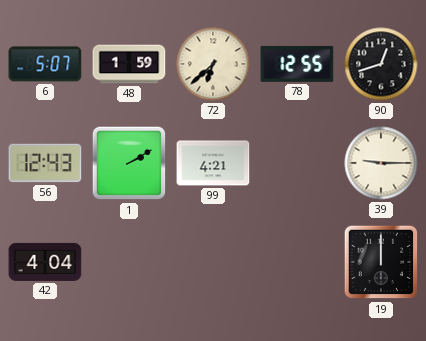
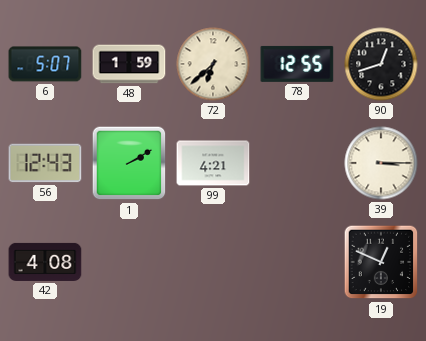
39: 9:15 -> 3:15
42: 4:04 -> 4:08
19: 12:00 -> 12:49
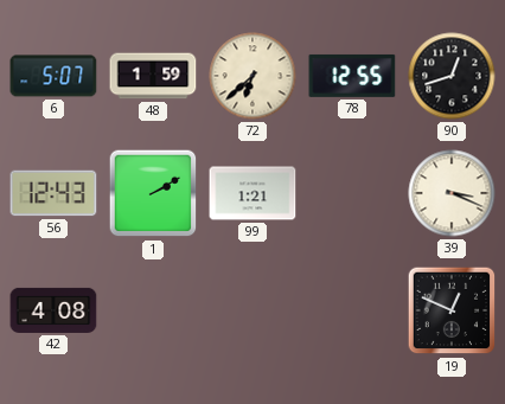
99: 4:21 -> 1:21
39: 3:15 -> 3:19
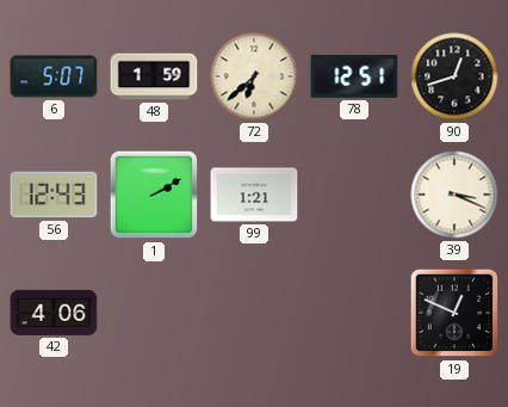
78: 12:55 -> 12:51
42: 4:08 -> 4:06
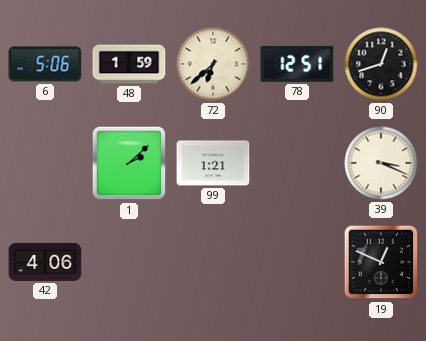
6: 5:07 -> 5:06
56: 12:43 -> none
1: 2:10 -> 2:08
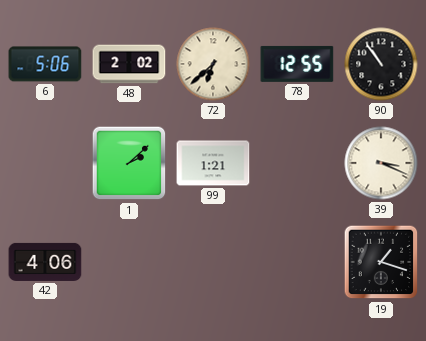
48: 1:59 -> 2:02
78: 12:51 -> 12:55
90: 12:42 -> 10:54
19: 12:49 -> 1:18
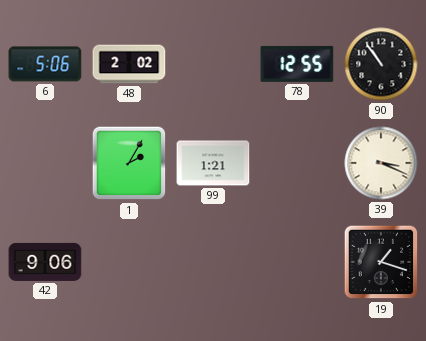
72: 6:38 -> none
1: 2:08 -> 2:05
42: 4:06 -> 9:06
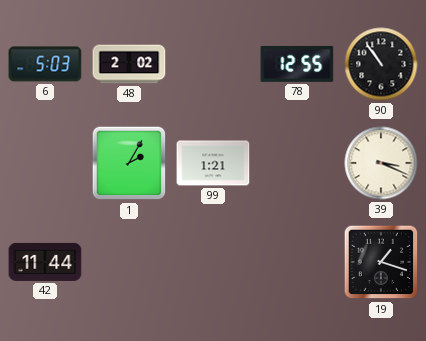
6: 5:06 -> 5:03
42: 9:06 -> 11:44
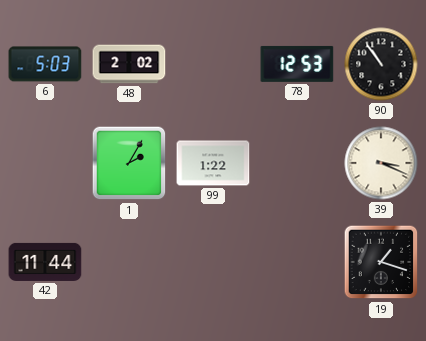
78: 12:55 -> 12:53
99: 1:21 -> 1:22
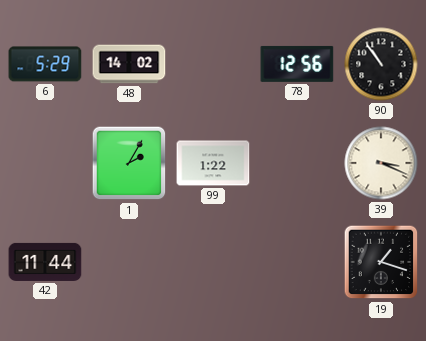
6: 5:03 -> 5:29
48: 2:02 -> 14:02
78: 12:53 -> 12:56
